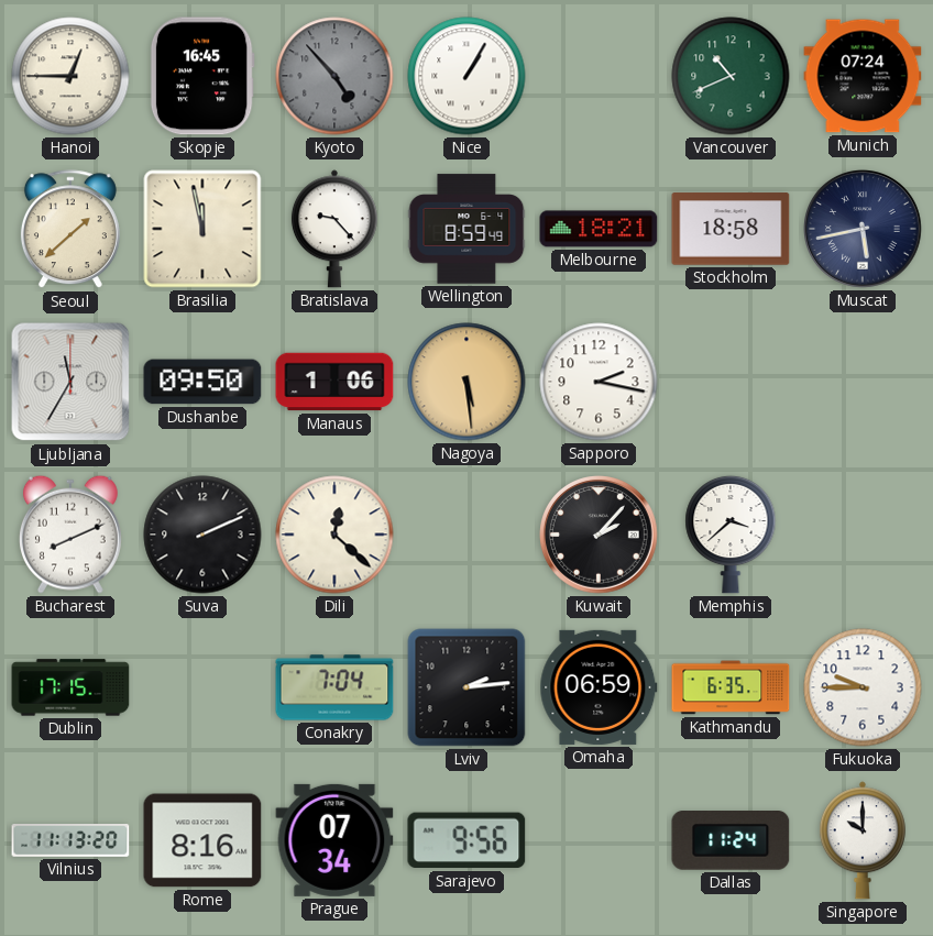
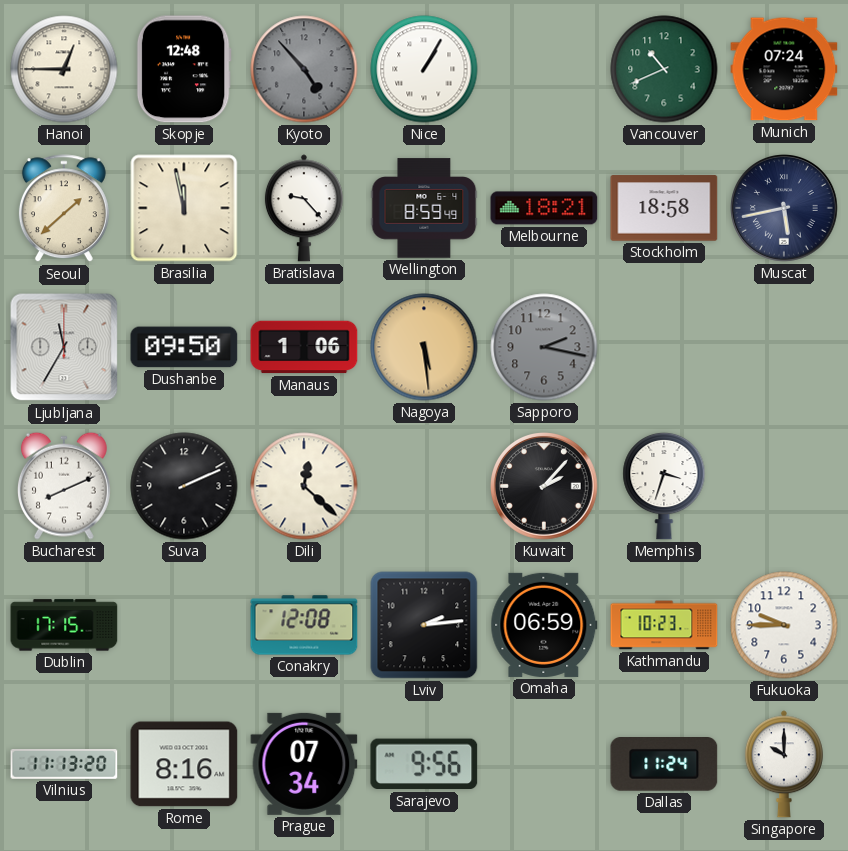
Skopje: 16:45 -> 12:48
Sapporo dial: white -> grey
Memphis: 3:38 -> 3:33
Conakry: 7:04 -> 12:08
Kathmandu: 6:35 -> 10:23
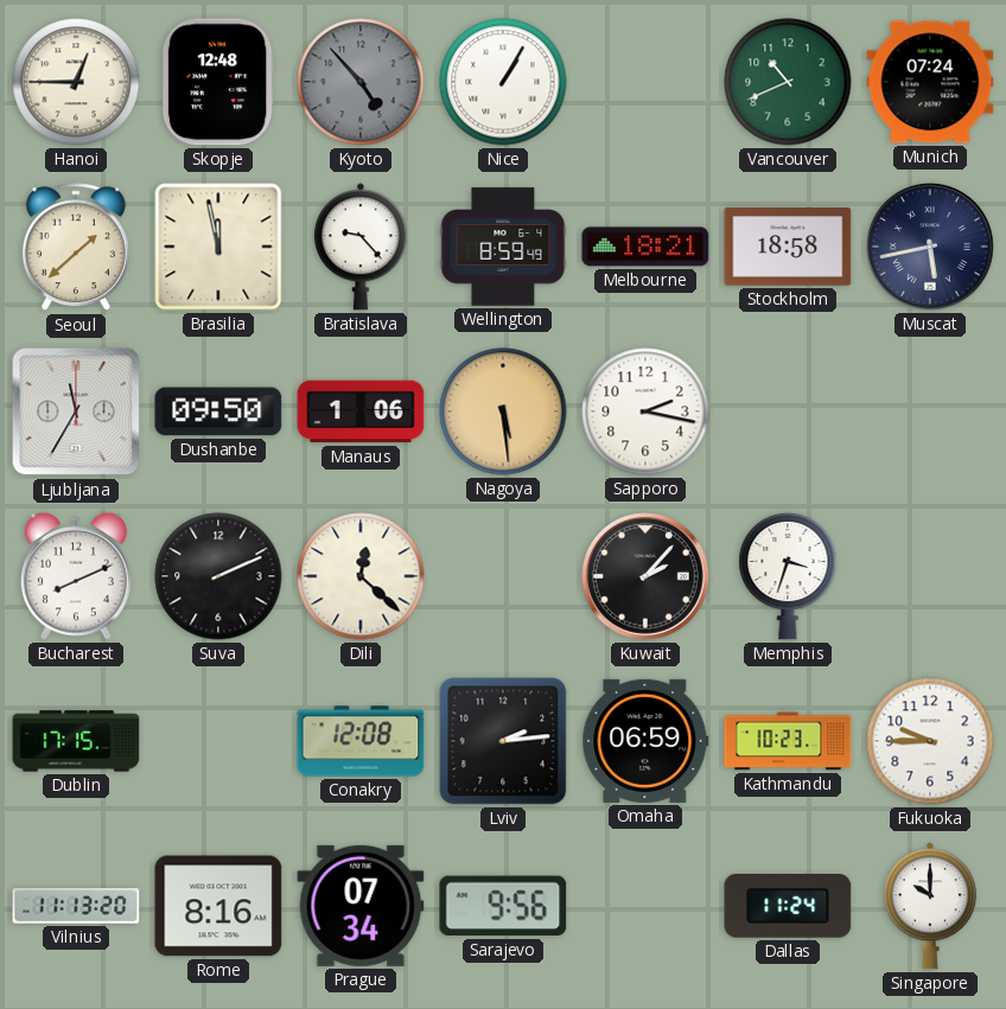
Sapporo dial: grey -> white
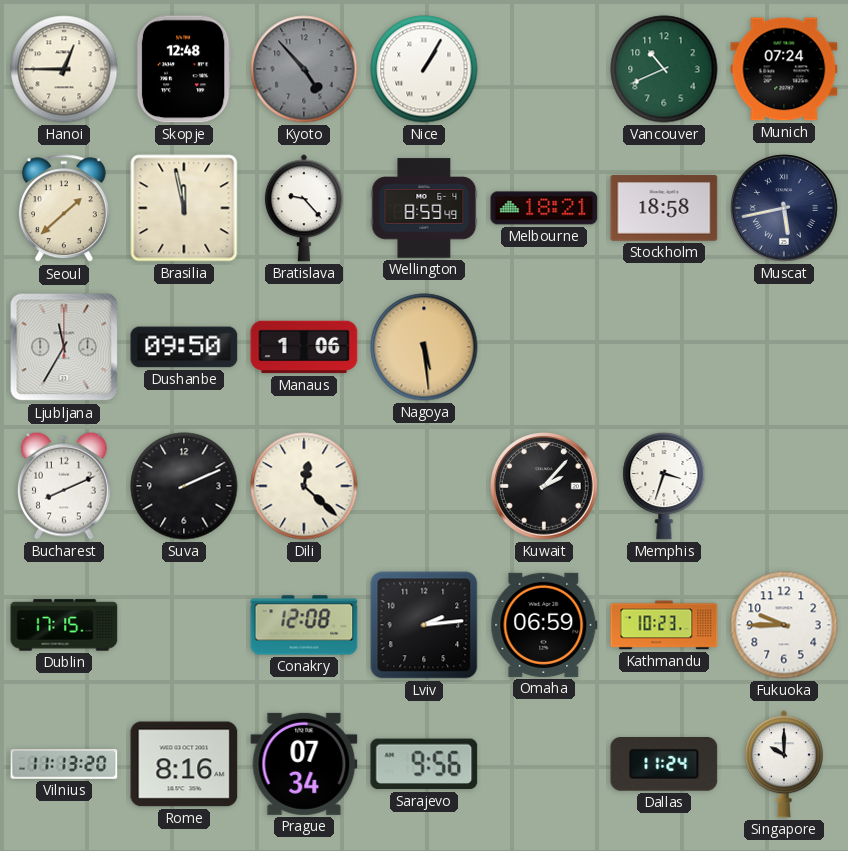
Sapporo: 2:17 -> none
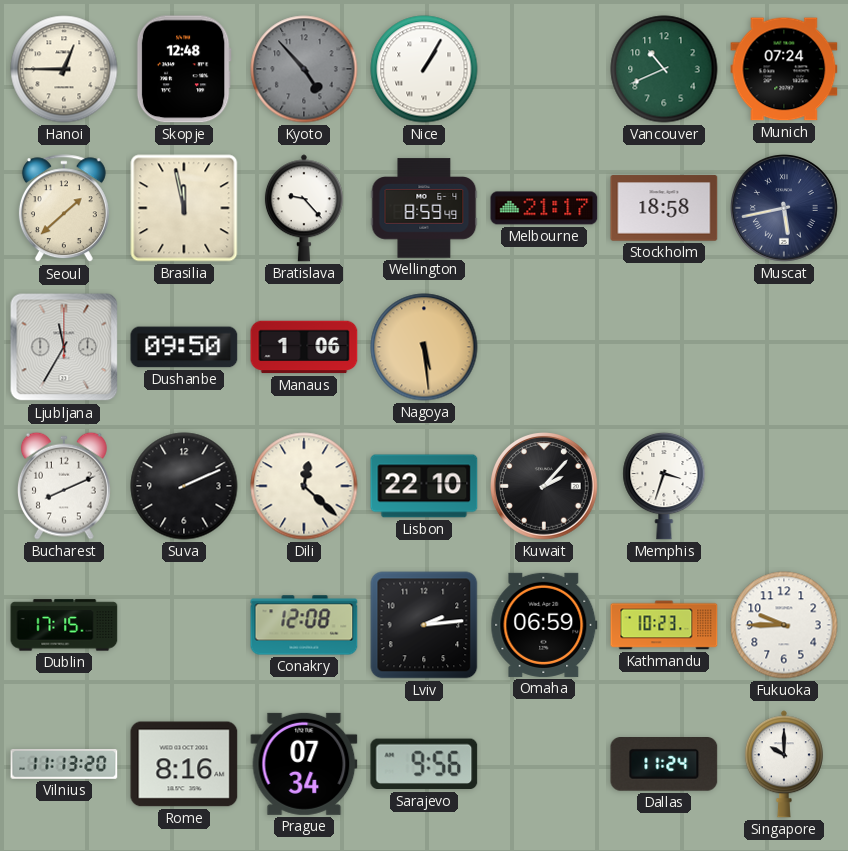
Melbourne: 18:21 -> 21:17
Lisbon: none -> 22:10
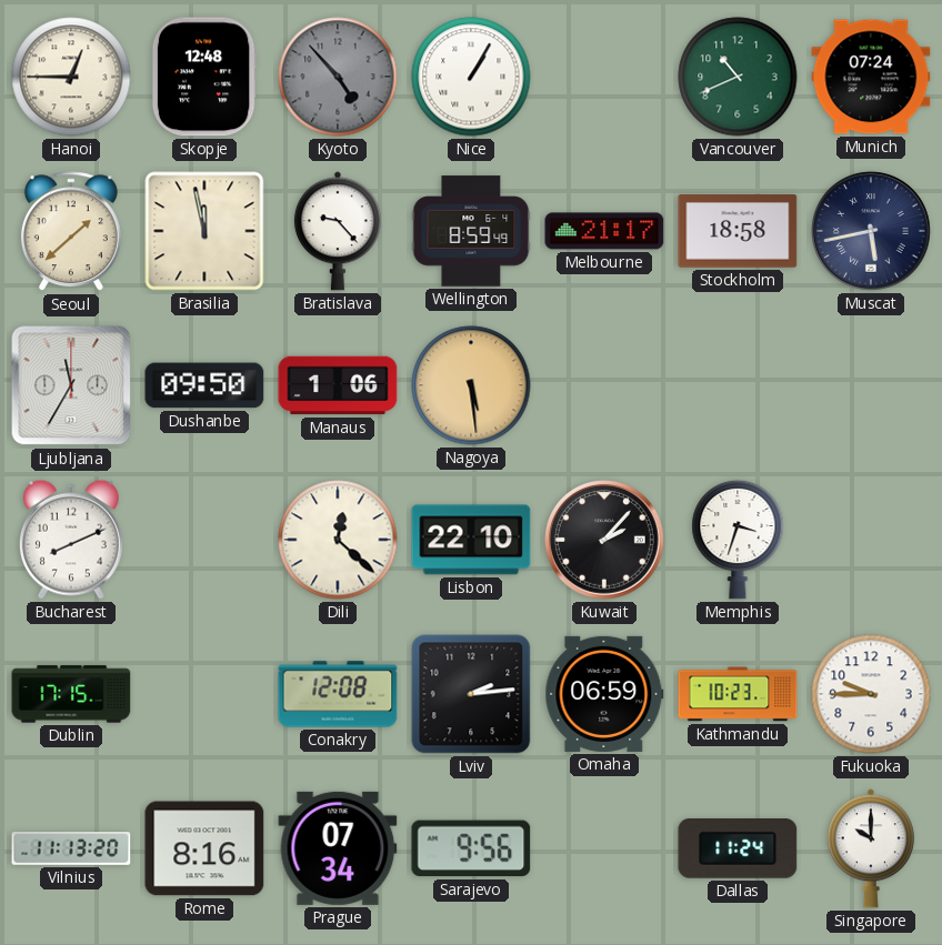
Suva: 2:11 -> none
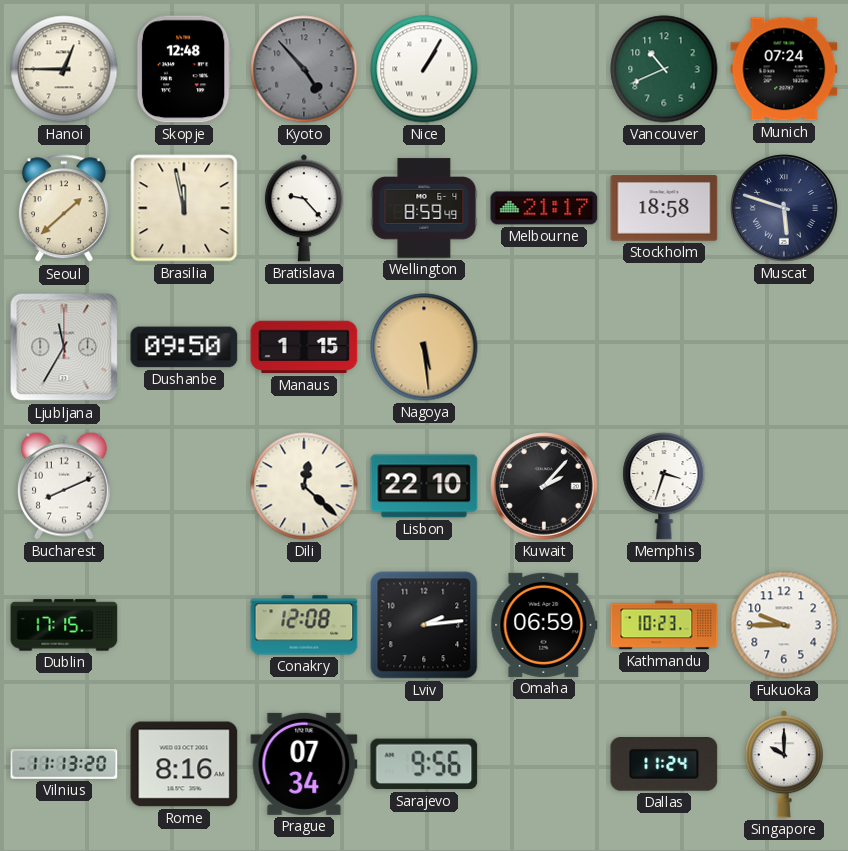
Muscat: 5:43 -> 5:48
Manaus: 1:06 -> 1:15
